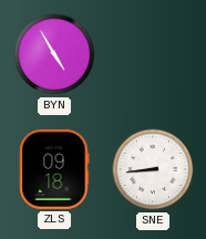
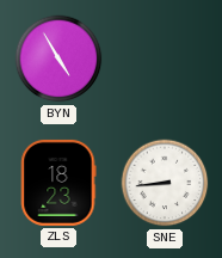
ZLS: 09:18 -> 18:23
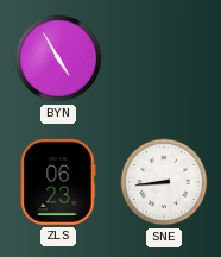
ZLS: 18:23 -> 06:23
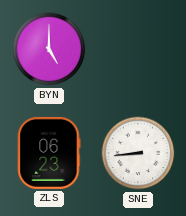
BYN: 4:55 -> 5:00
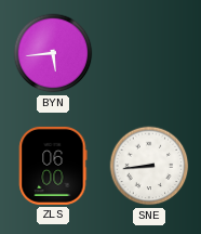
BYN: 5:00 -> 5:44
ZLS: 06:23 -> 06:00
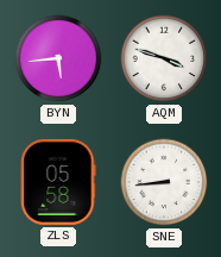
AQM: none -> 3:48
ZLS: 06:00 -> 05:58
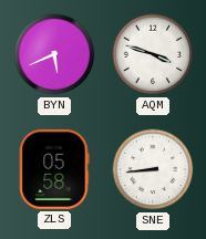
BYN: 5:44 -> 5:41
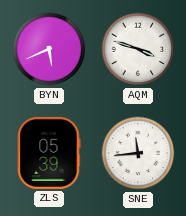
ZLS: 05:58 -> 05:39
SNE: 8:44 -> 11:44
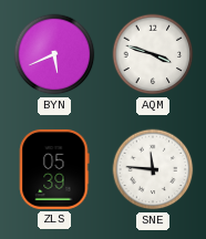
SNE: 11:44 -> 11:46
